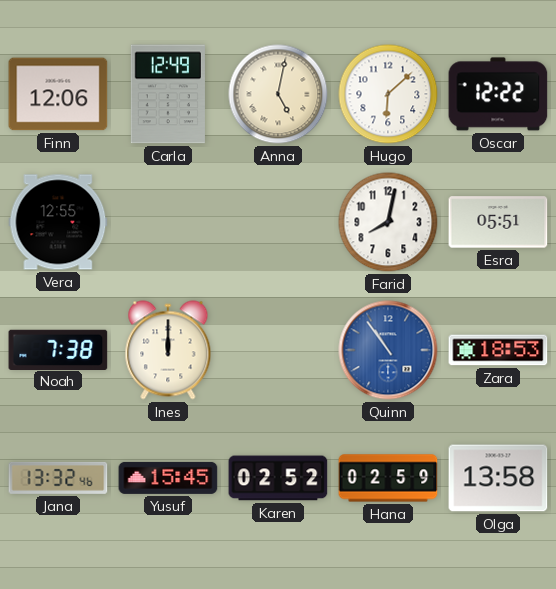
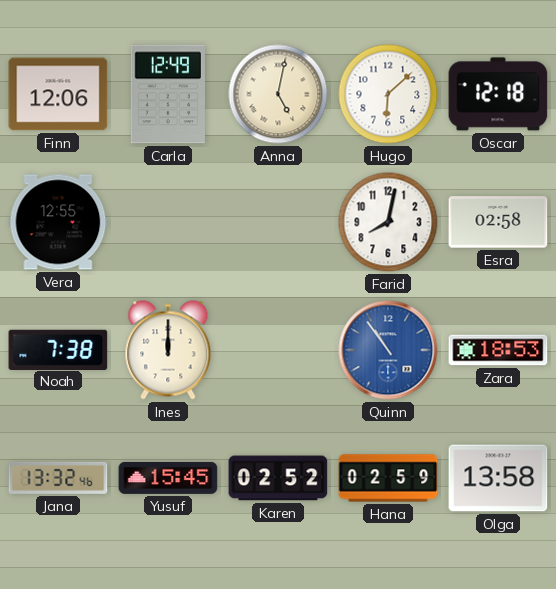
Oscar: 12:22 -> 12:18
Esra: 05:51 -> 02:58
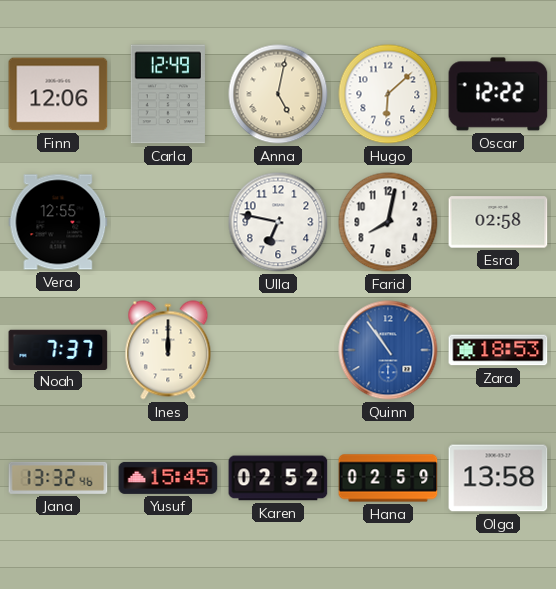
Oscar: 12:18 -> 12:22
Ulla: none -> 6:47
Noah: 7:38 -> 7:37
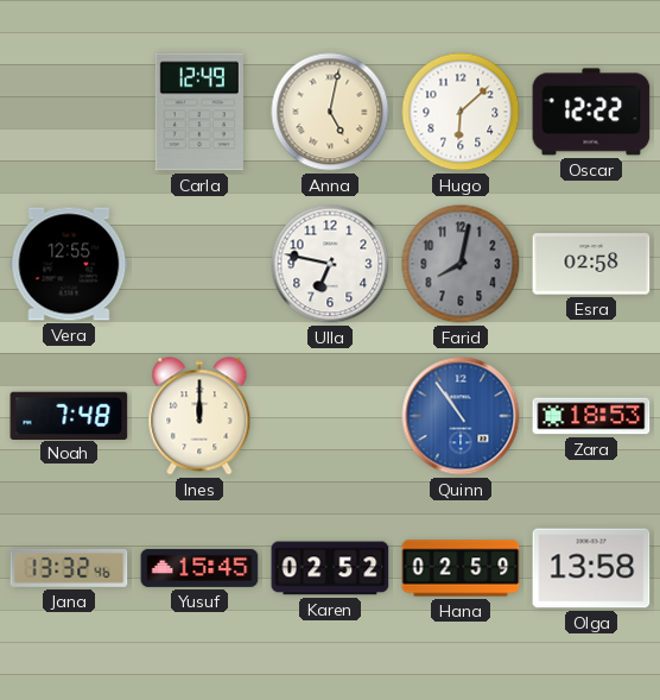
Finn: 12:06 -> none
Farid dial: white -> grey
Noah: 7:37 -> 7:48
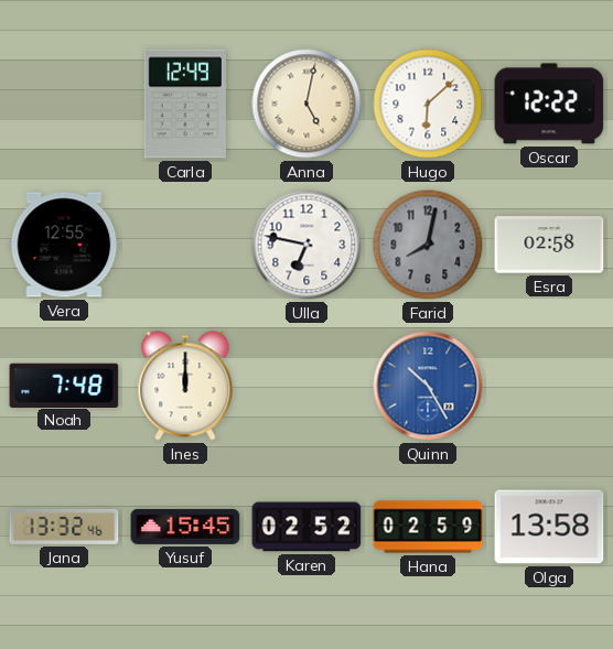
Quinn: 10:54 -> 10:25
Zara: 18:53 -> none
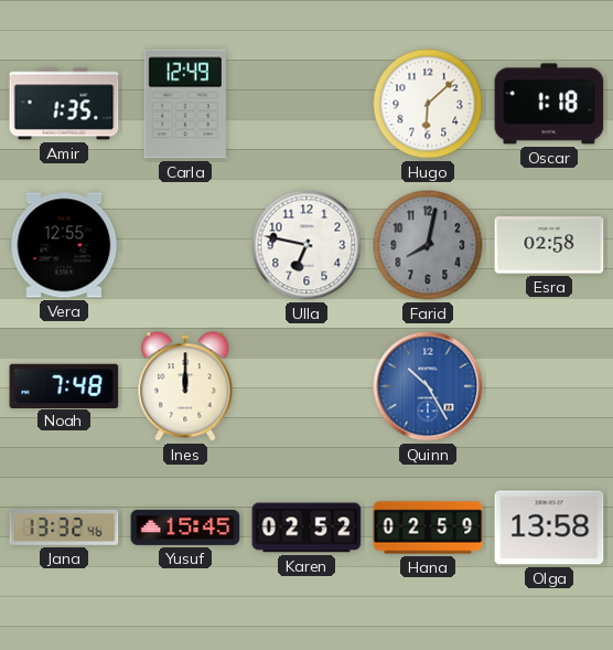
Amir: none -> 1:35
Anna: 5:02 -> none
Oscar: 12:22 -> 1:18
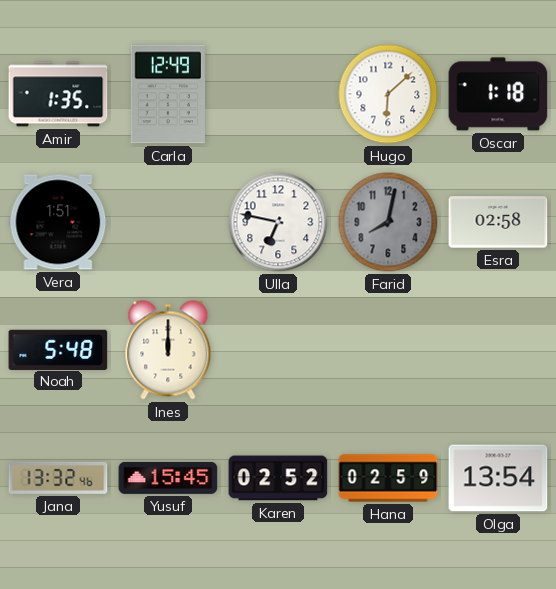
Vera: 12:55 -> 1:51
Noah: 7:48 -> 5:48
Quinn: 10:25 -> none
Olga: 13:58 -> 13:54
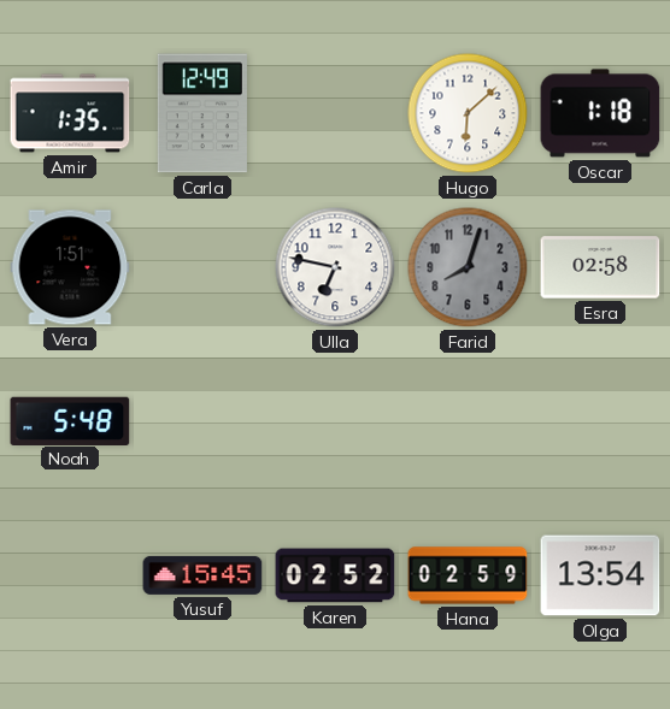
Farid: 8:02 -> 8:03
Ines: 12:00 -> none
Jana: 13:32 -> none
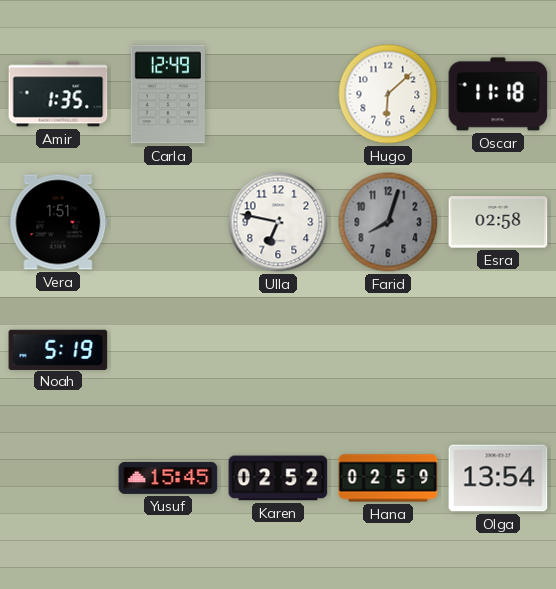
Oscar: 1:18 -> 11:18
Noah: 5:48 -> 5:19
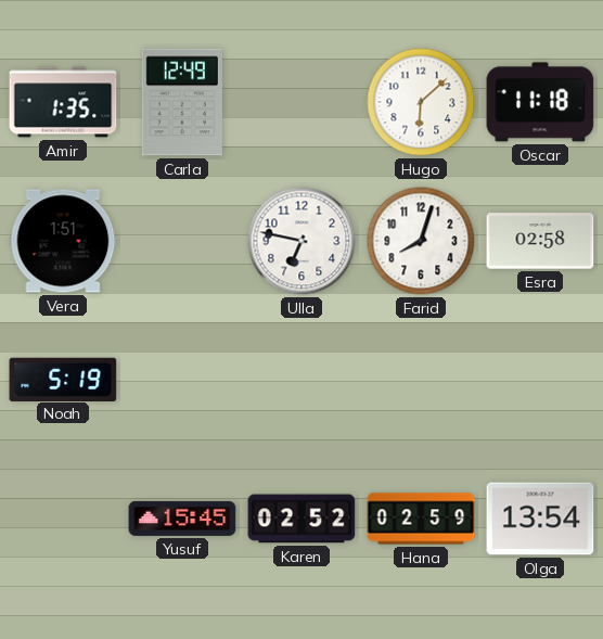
Farid dial: grey -> white
